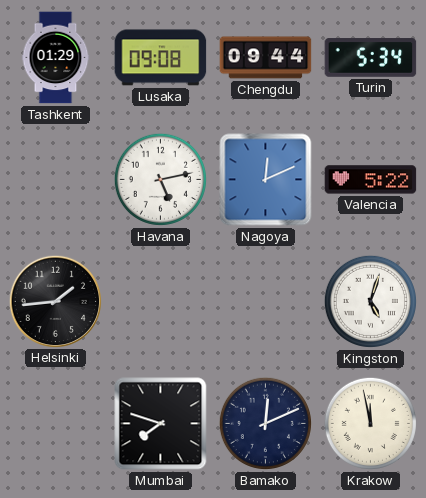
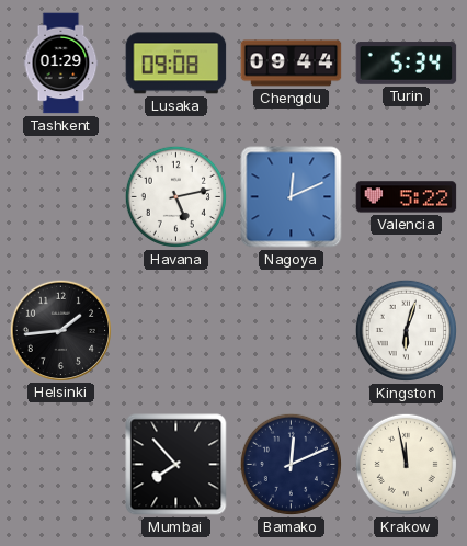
Kingston: 5:03 -> 6:03
Mumbai: 7:48 -> 7:53
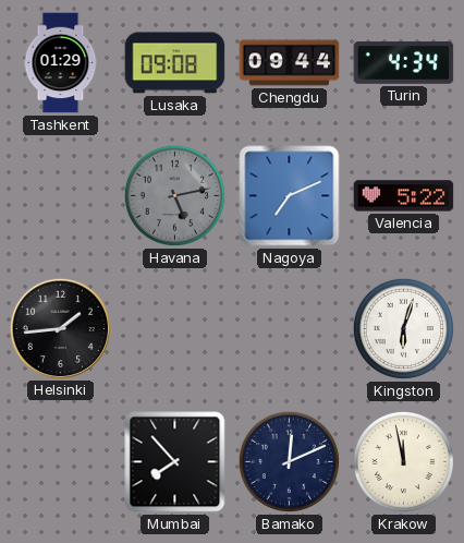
Turin: 5:34 -> 4:34
Havana dial: white -> grey
Nagoya: 12:11 -> 7:11
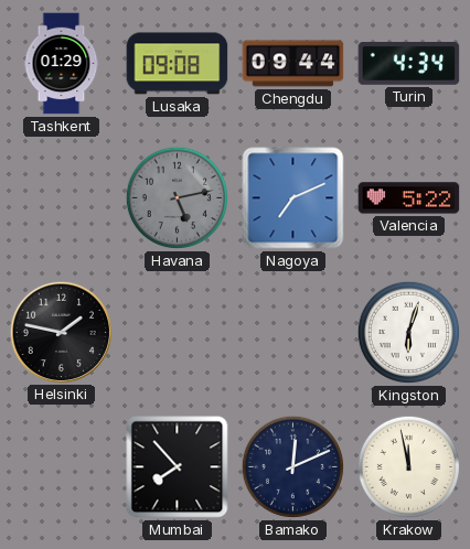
Helsinki: 1:44 -> 1:47
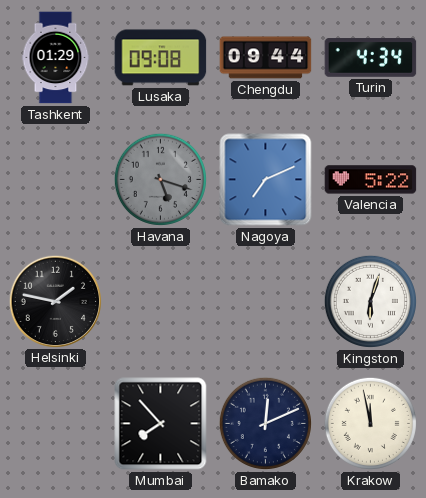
Havana: 5:13 -> 5:18
